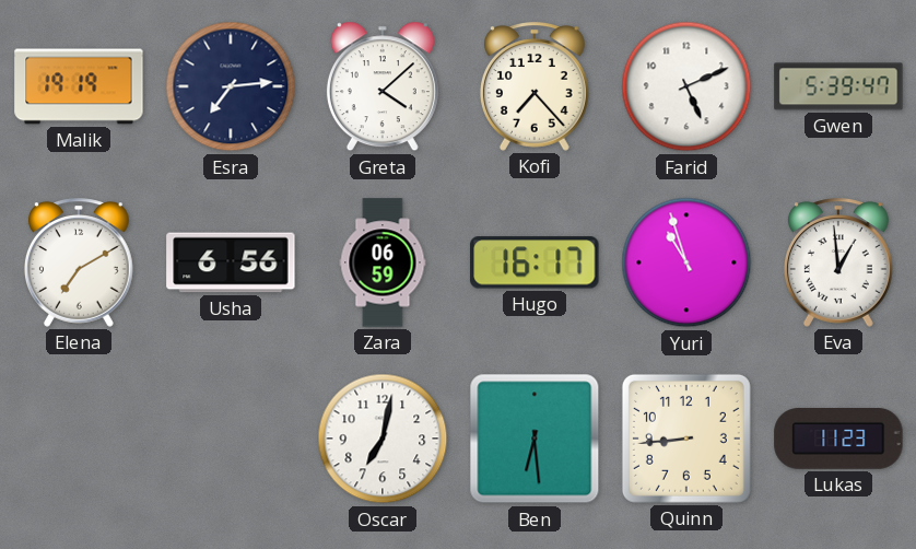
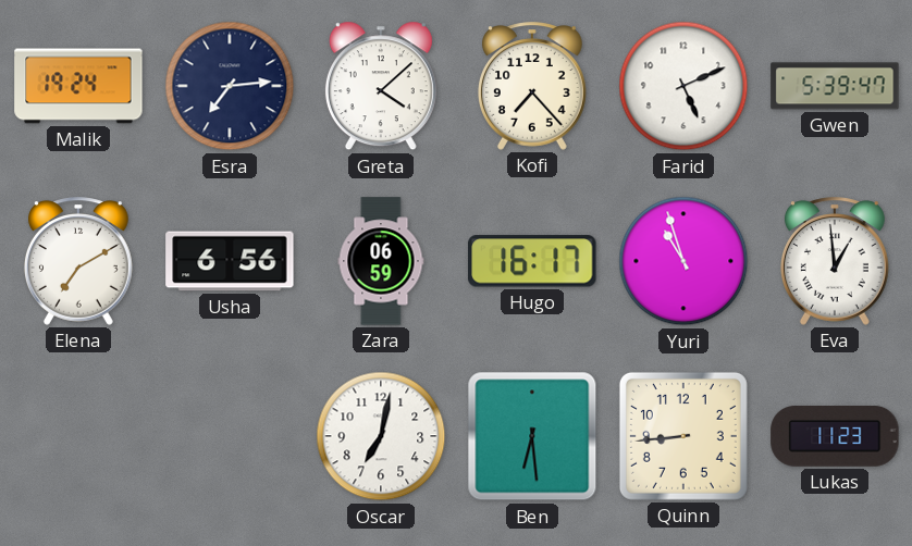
Malik: 19:19 -> 19:24
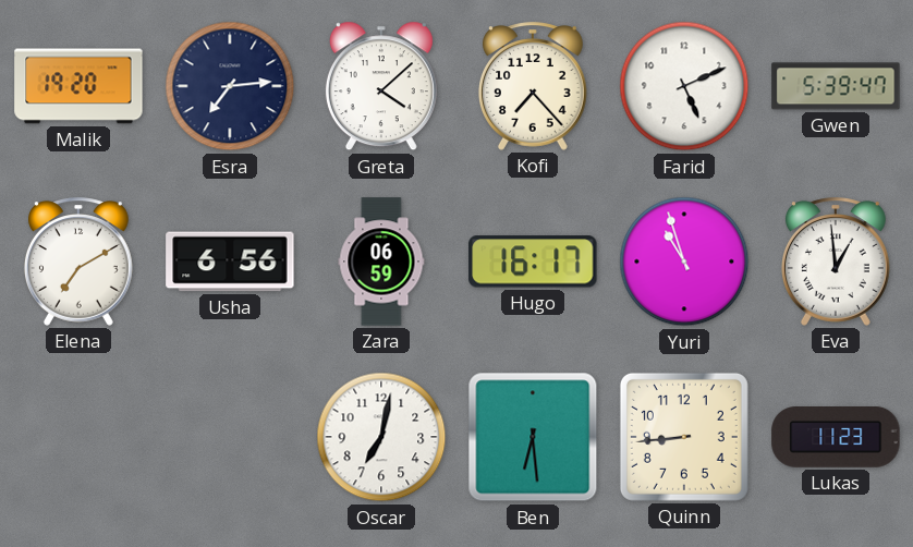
Malik: 19:24 -> 19:20
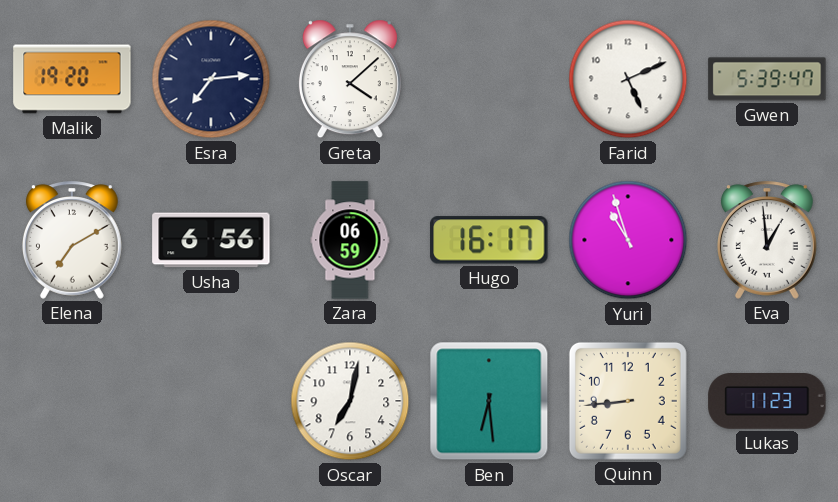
Kofi: 7:23 -> none
